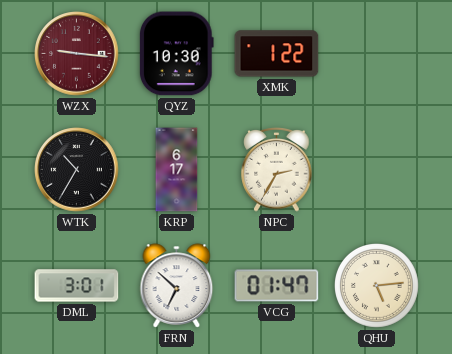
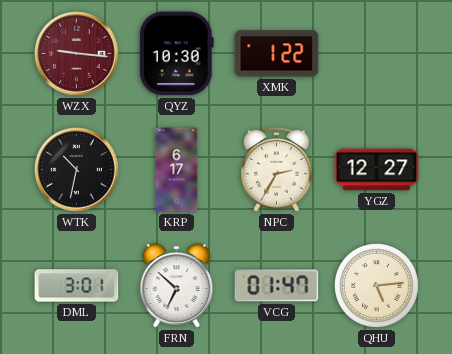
WTK: 10:35 -> 10:32
YGZ: none -> 12:27
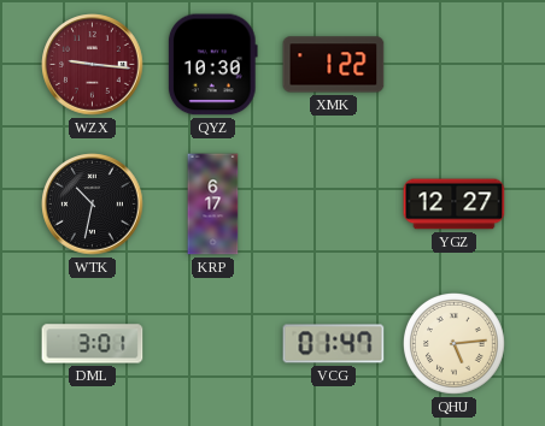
NPC: 2:35 -> none
FRN: 6:52 -> none
